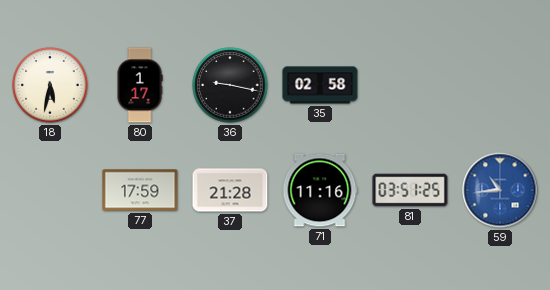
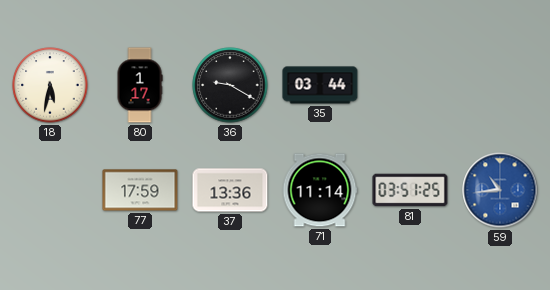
36: 9:17 -> 9:20
35: 02:58 -> 03:44
37: 21:28 -> 13:36
71: 11:16 -> 11:14
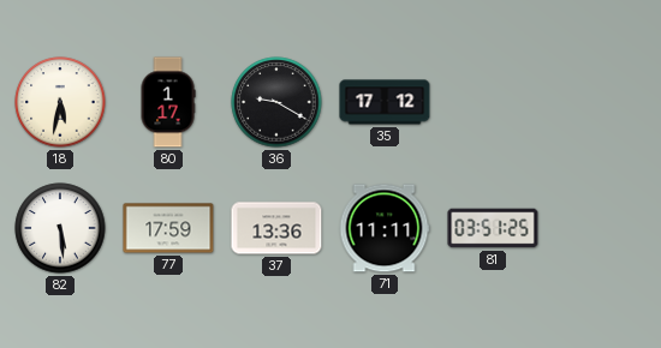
35: 03:44 -> 17:12
82: none -> 5:29
71: 11:14 -> 11:11
59: 10:44 -> none
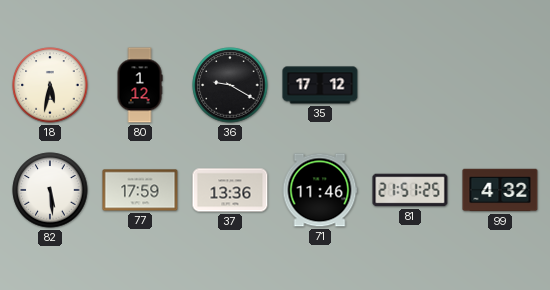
80: 1:17 -> 1:12
71: 11:11 -> 11:46
81: 03:51 -> 21:51
99: none -> 4:32
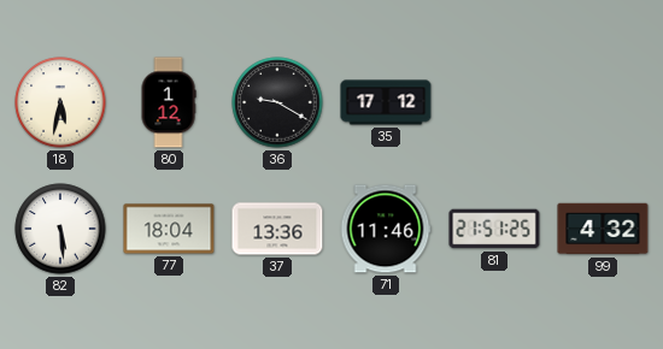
77: 17:59 -> 18:04
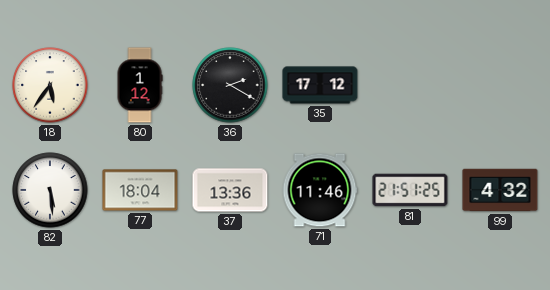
18: 5:32 -> 5:36
36: 9:20 -> 2:20
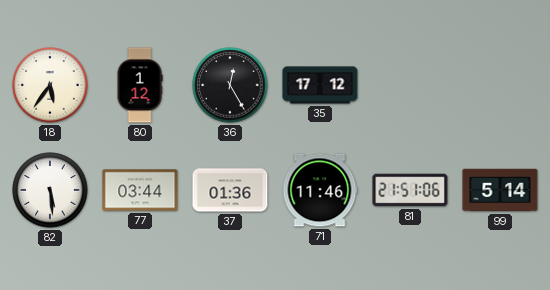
36: 2:20 -> 12:25
77: 18:04 -> 03:44
37: 13:36 -> 01:36
81: 21:51:25 -> 21:51:06
99: 4:32 -> 5:14
